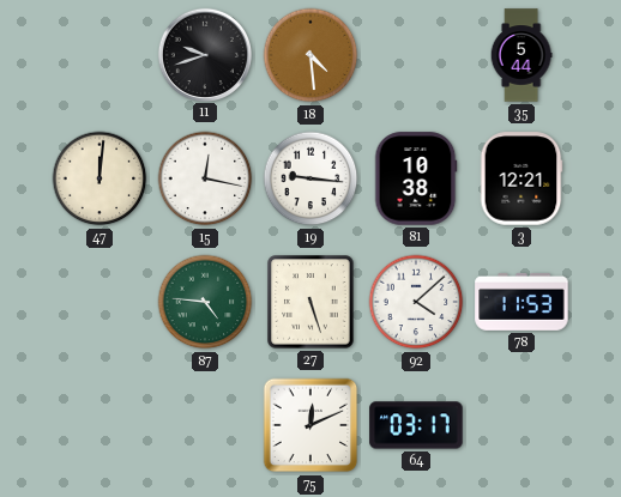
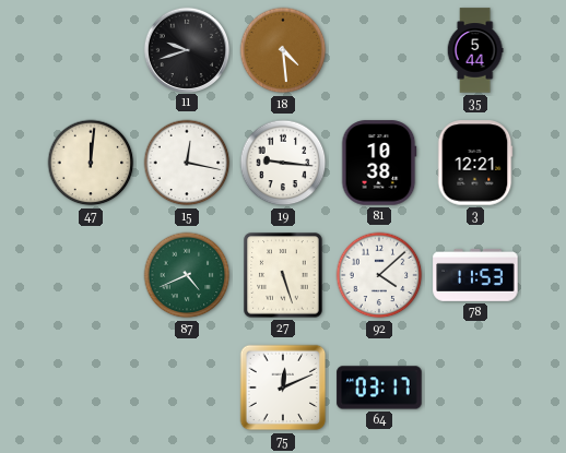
87: 4:46 -> 4:41
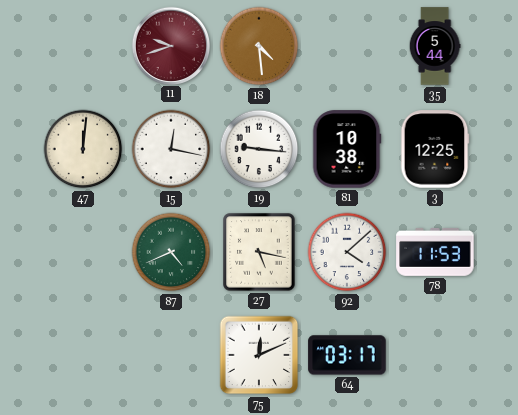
11 dial: black -> burgundy
3: 12:21 -> 12:25
27: 5:27 -> 5:17
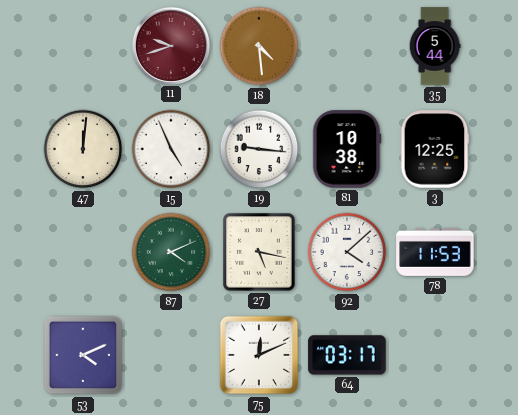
15: 12:17 -> 4:56
87: 4:41 -> 4:11
53: none -> 4:11
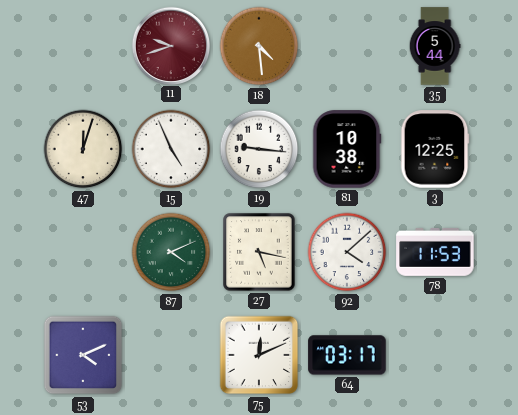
47: 12:01 -> 12:03
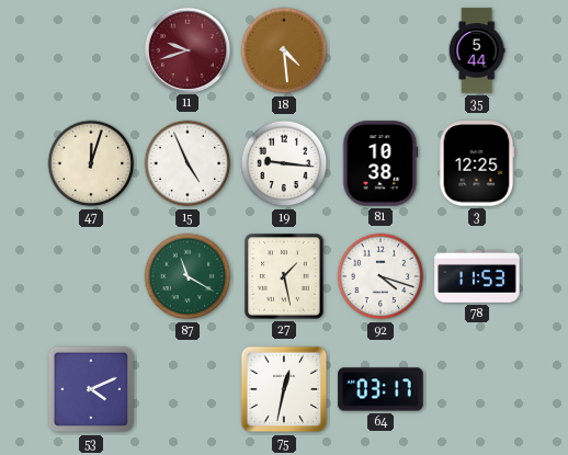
87: 4:11 -> 11:20
27: 5:17 -> 1:28
92: 4:08 -> 4:18
75: 12:11 -> 12:32
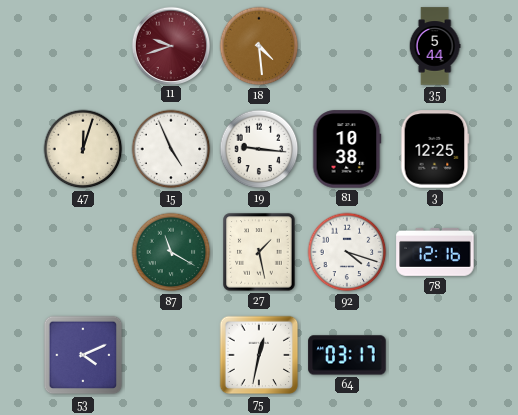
78: 11:53 -> 12:16
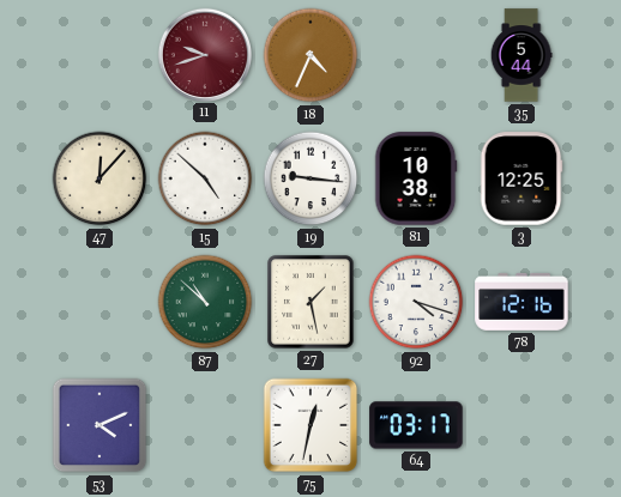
18: 4:29 -> 4:34
47: 12:03 -> 12:07
15: 4:56 -> 4:52
87: 11:20 -> 10:52
